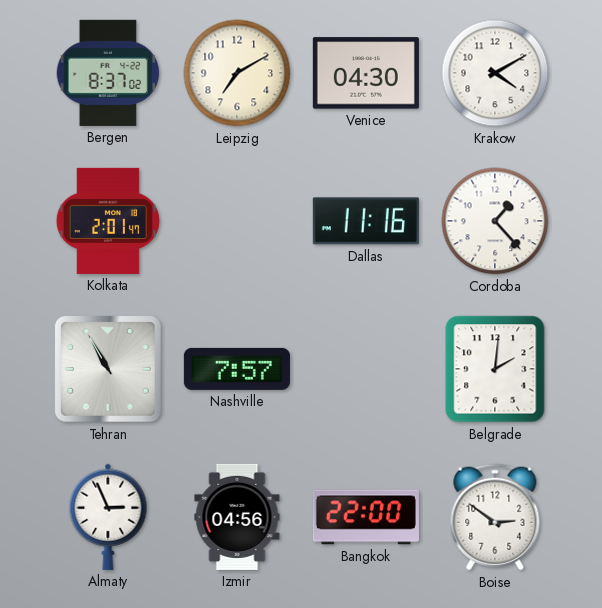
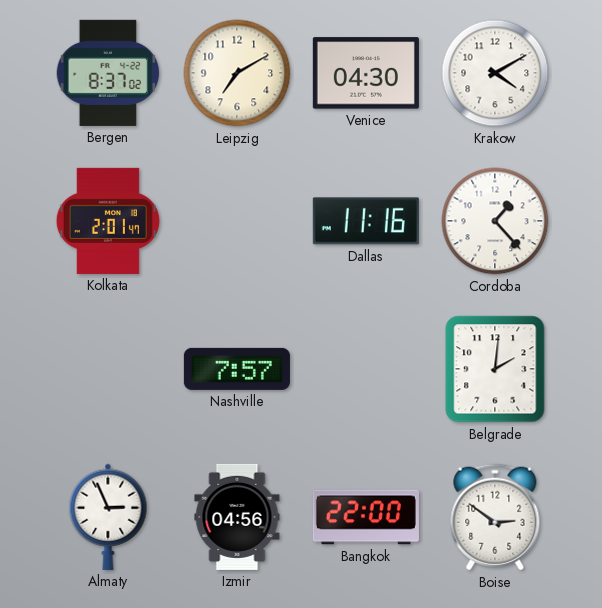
Tehran: 10:55 -> none
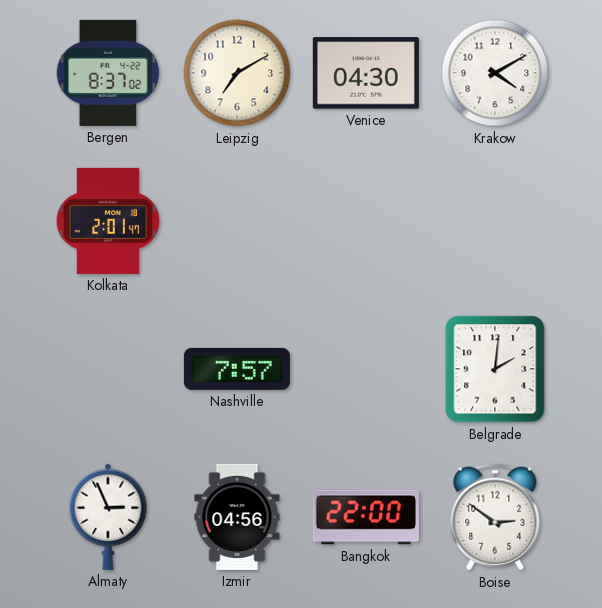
Dallas: 11:16 -> none
Cordoba: 1:23 -> none
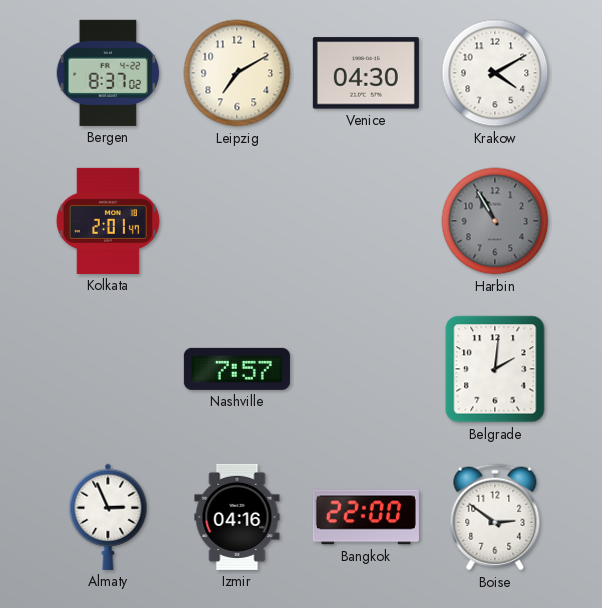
Harbin: none -> 10:55
Izmir: 04:56 -> 04:16
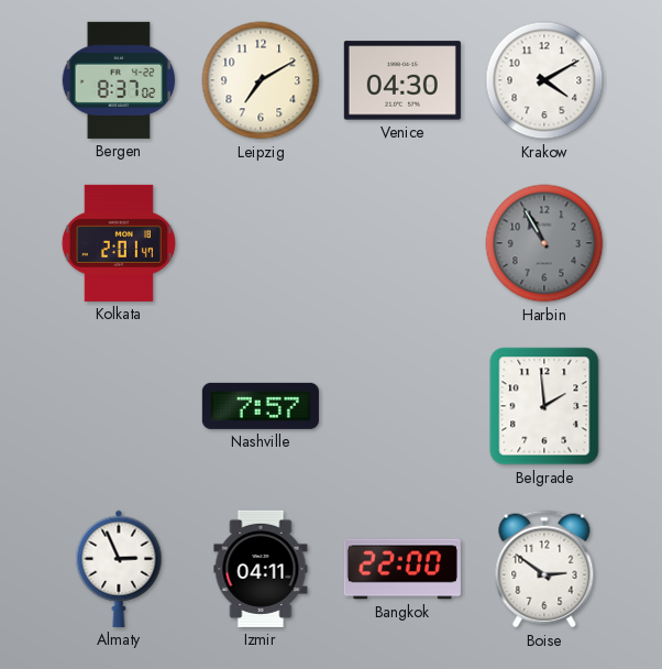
Belgrade: 2:01 -> 1:59
Izmir: 04:16 -> 04:11
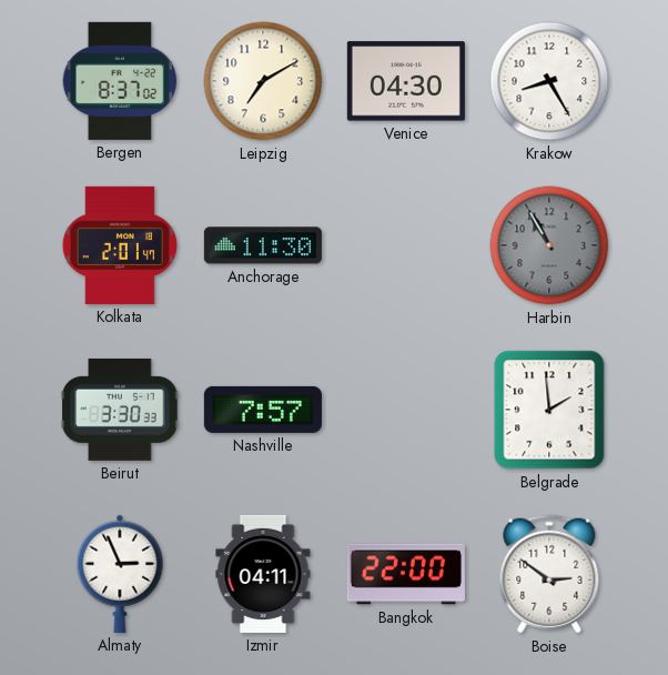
Krakow: 4:10 -> 8:25
Anchorage: none -> 11:30
Beirut: none -> 3:30
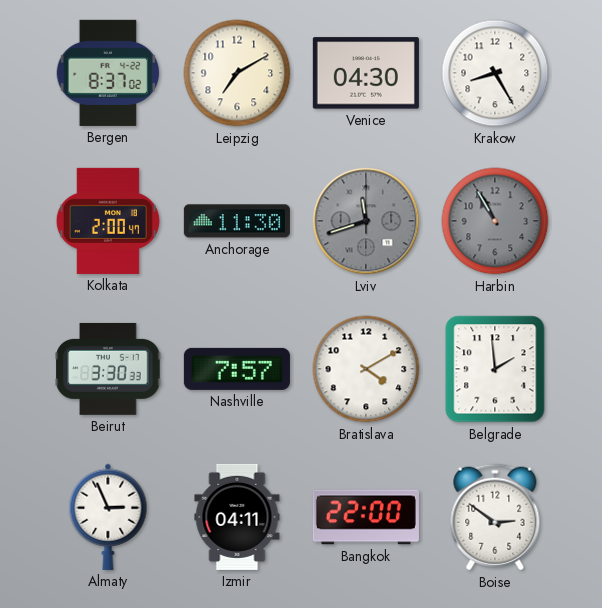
Kolkata: 2:01 -> 2:00
Lviv: none -> 11:42
Bratislava: none -> 4:10
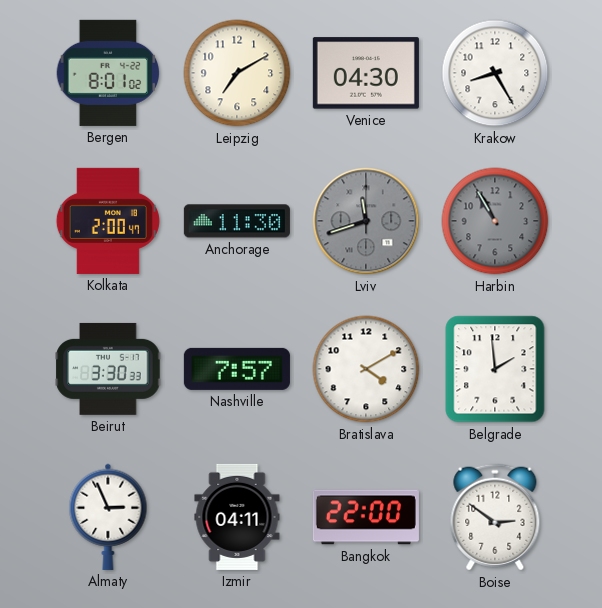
Bergen: 8:37 -> 8:01
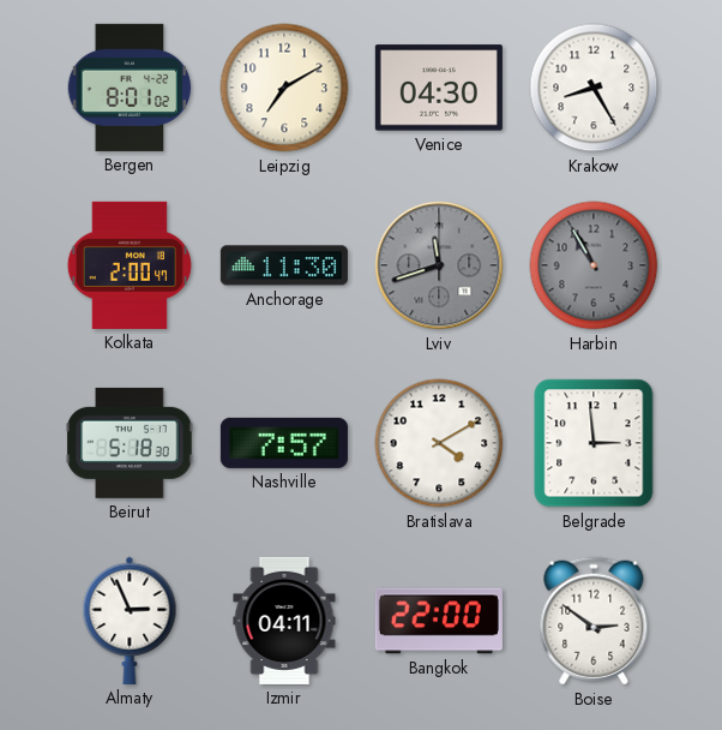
Beirut: 3:30 -> 5:18
Belgrade: 1:59 -> 2:59
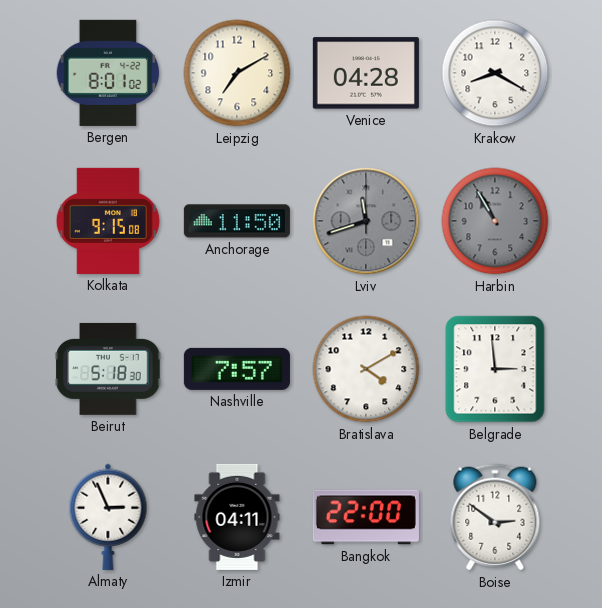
Venice: 04:30 -> 04:28
Krakow: 8:25 -> 8:20
Kolkata: 2:00 -> 9:15
Anchorage: 11:30 -> 11:50
